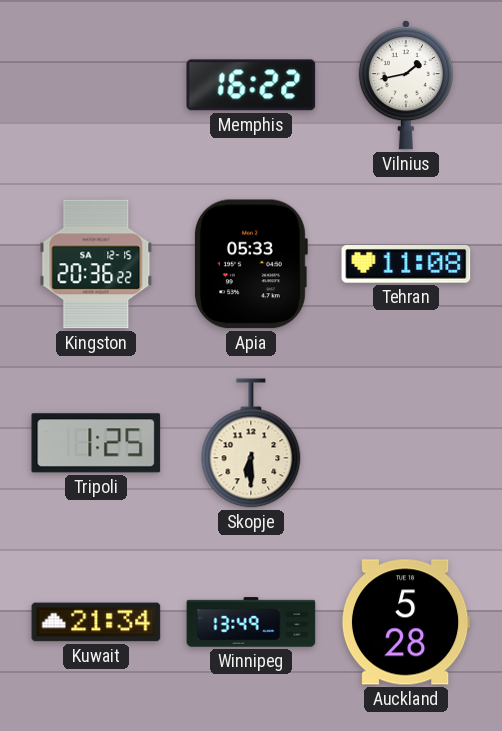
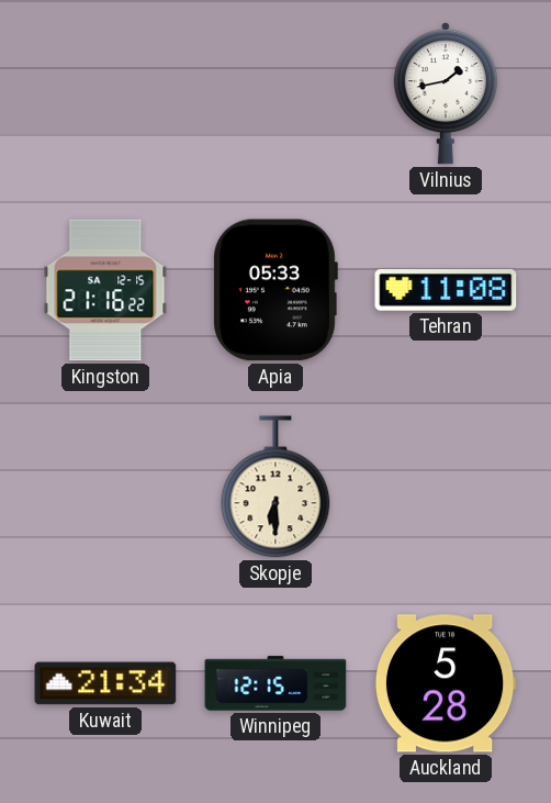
Memphis: 16:22 -> none
Kingston: 20:36 -> 21:16
Tripoli: 1:25 -> none
Winnipeg: 13:49 -> 12:15
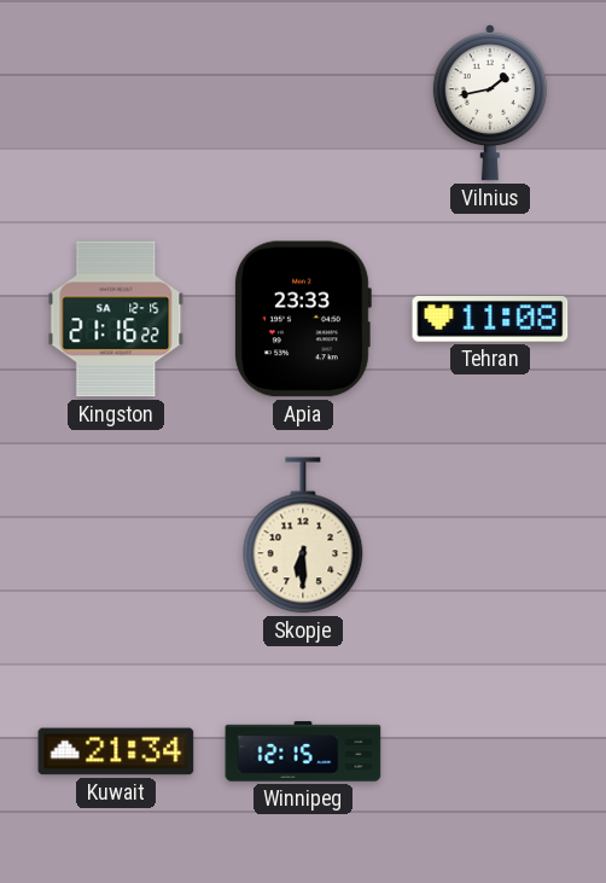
Apia: 05:33 -> 23:33
Auckland: 5:28 -> none
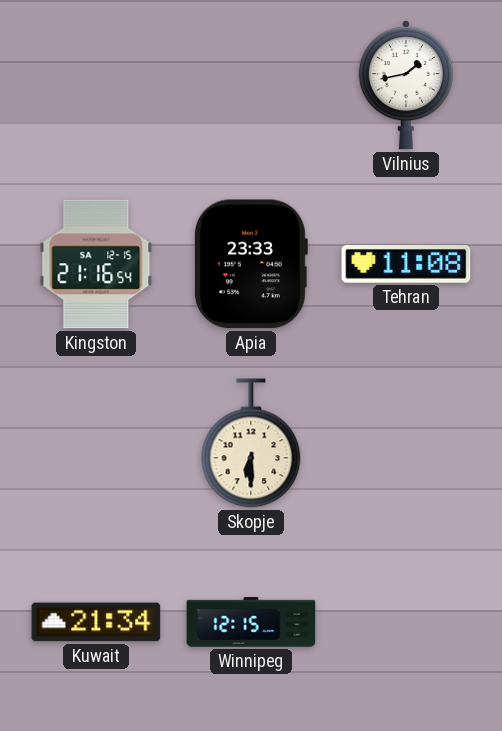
Kingston: 21:16:22 -> 21:16:54
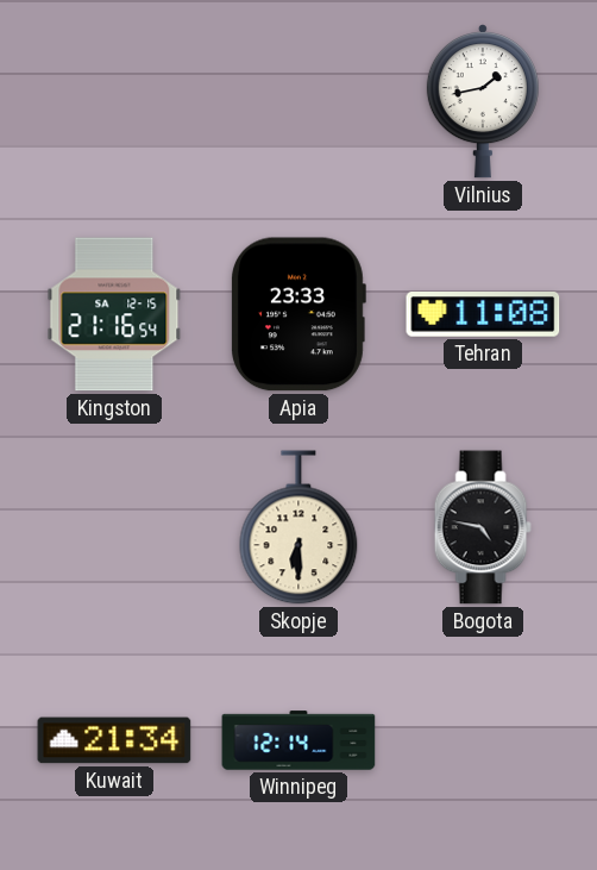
Bogota: none -> 4:47
Winnipeg: 12:15 -> 12:14
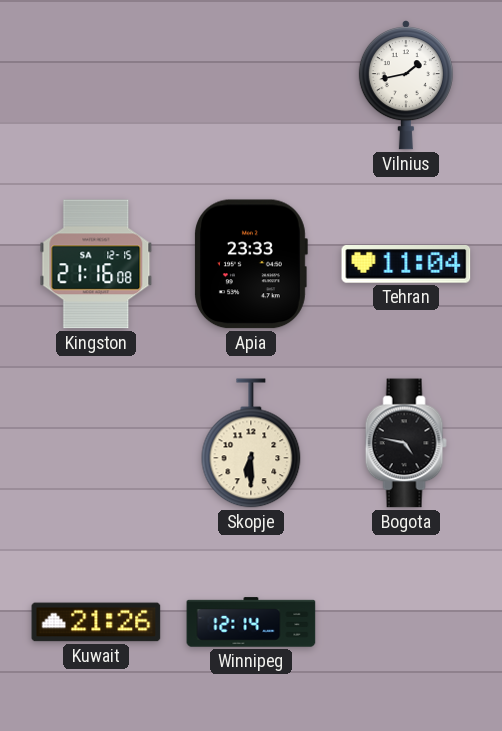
Kingston: 21:16:54 -> 21:16:08
Tehran: 11:08 -> 11:04
Kuwait: 21:34 -> 21:26
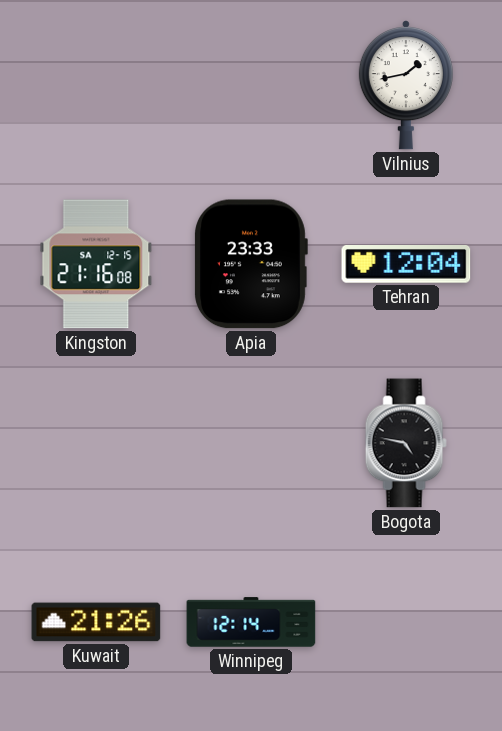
Tehran: 11:04 -> 12:04
Skopje: 6:30 -> none
